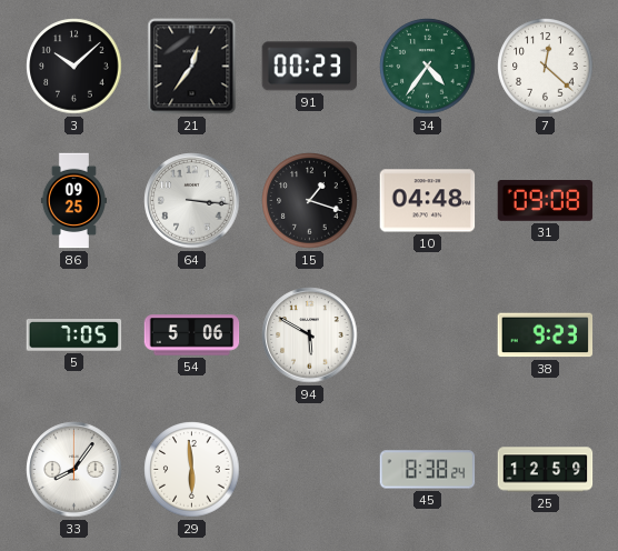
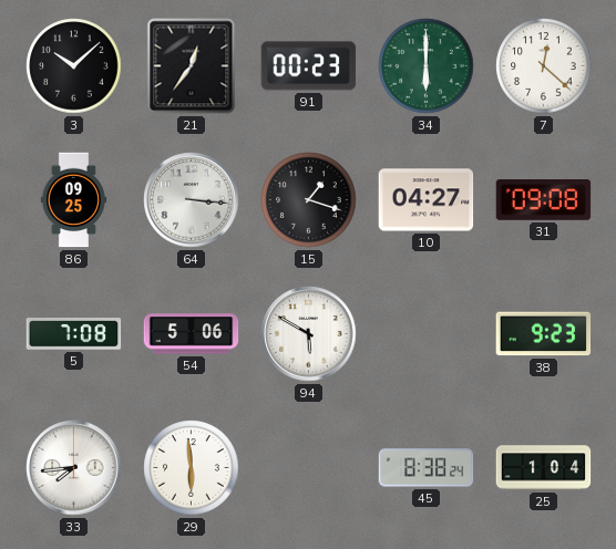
34: 4:36 -> 6:00
10: 04:48 -> 04:27
5: 7:05 -> 7:08
33: 8:06 -> 7:44
25: 12:59 -> 1:04
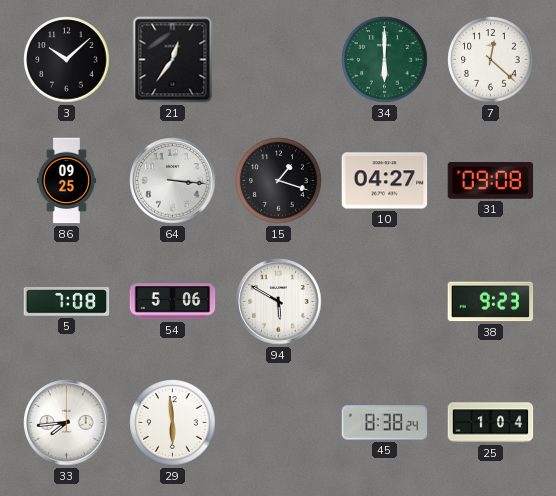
91: 00:23 -> none
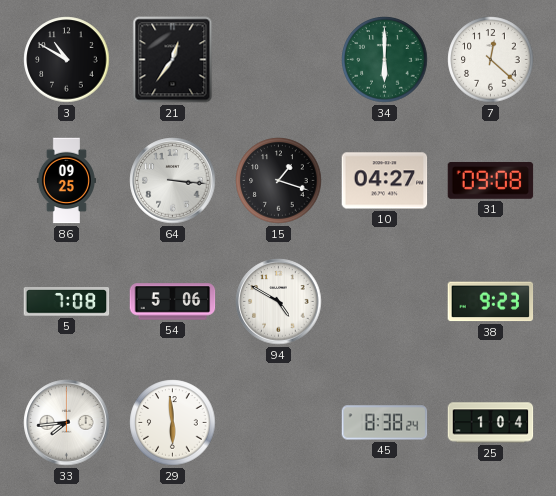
3: 10:08 -> 10:50
94: 5:50 -> 4:50
